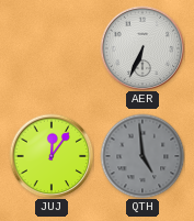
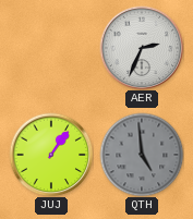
AER: 6:34 -> 2:34
JUJ: 12:06 -> 1:06
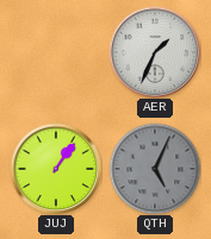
AER: 2:34 -> 1:34
QTH: 4:59 -> 5:04
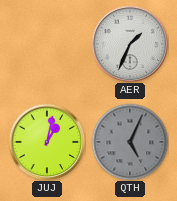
JUJ: 1:06 -> 1:02
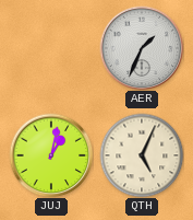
QTH dial: grey -> cream
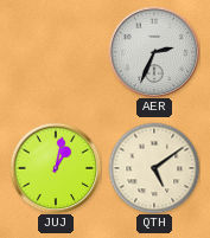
AER: 1:34 -> 2:34
QTH: 5:04 -> 5:09
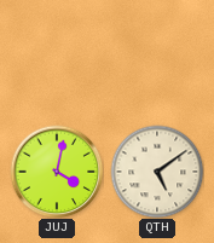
AER: 2:34 -> none
JUJ: 1:02 -> 4:02
